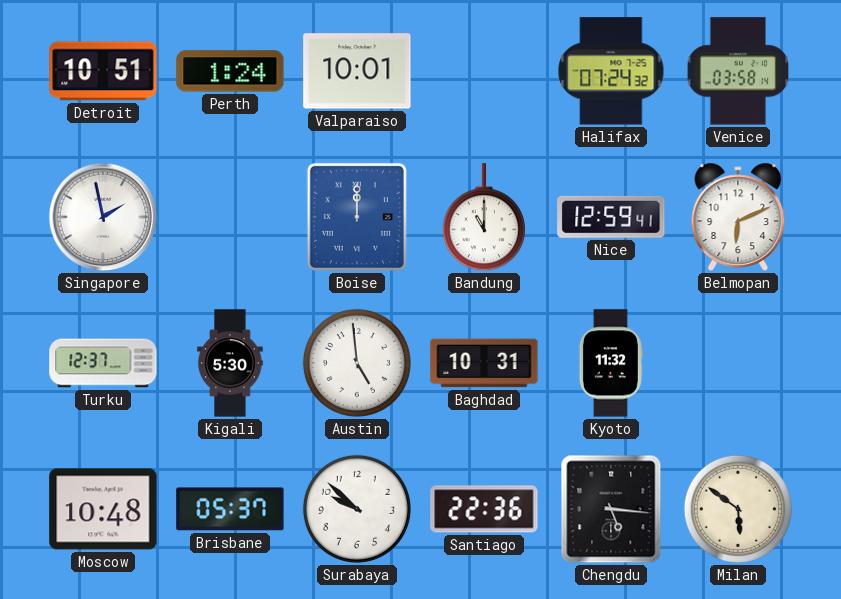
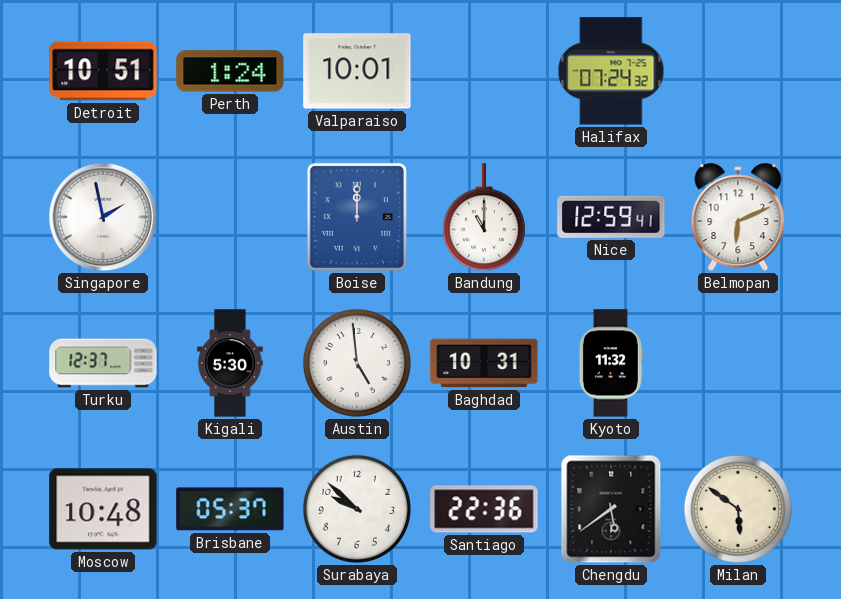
Venice: 03:58 -> none
Chengdu: 5:16 -> 5:39
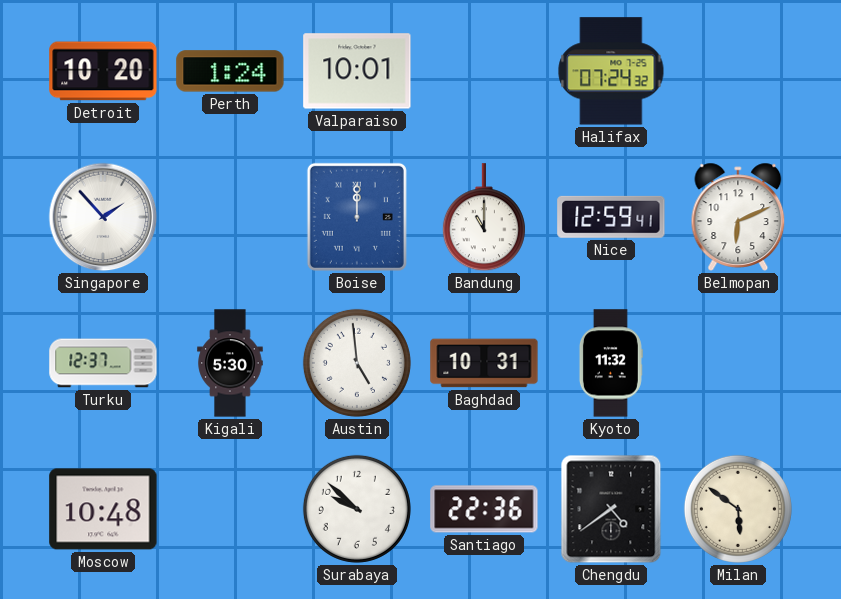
Detroit: 10:51 -> 10:20
Singapore: 1:58 -> 1:53
Brisbane: 05:37 -> none
Chengdu: 5:39 -> 4:39
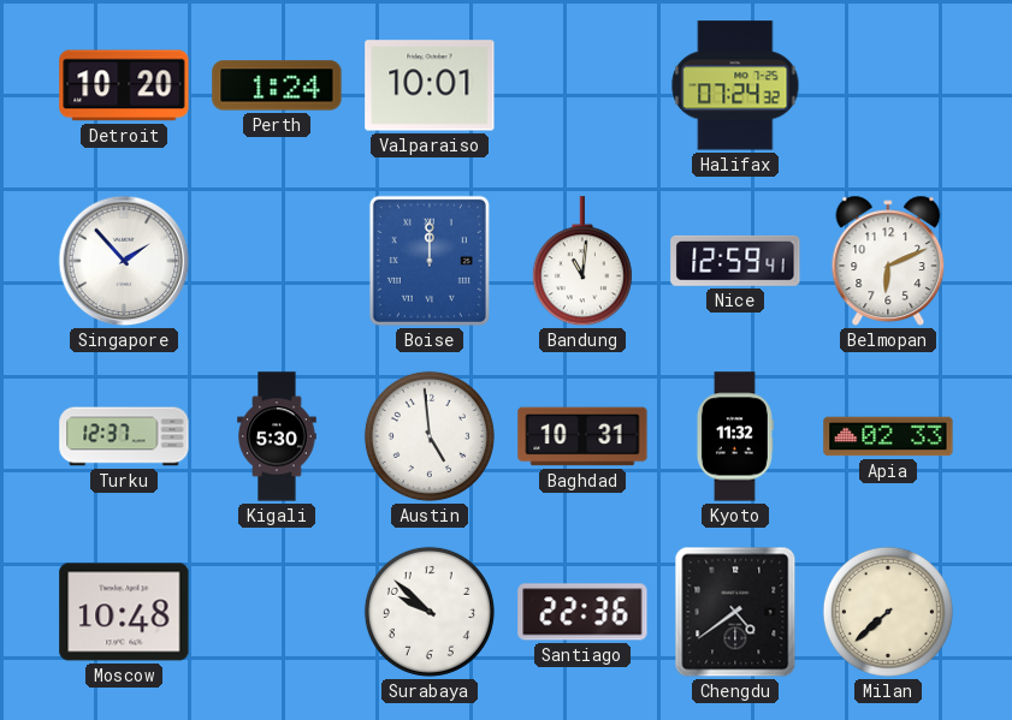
Bandung: 11:00 -> 11:01
Apia: none -> 02:33
Milan: 5:51 -> 7:38
